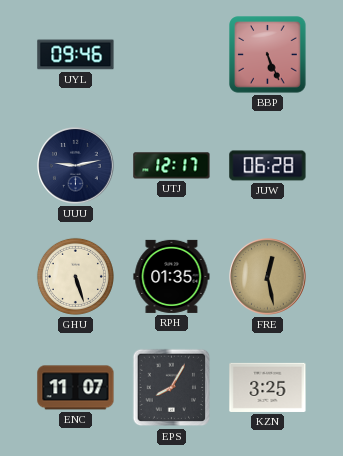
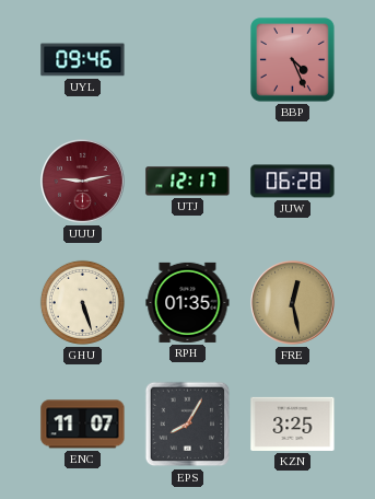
BBP: 5:26 -> 4:26
UUU dial: navy -> burgundy
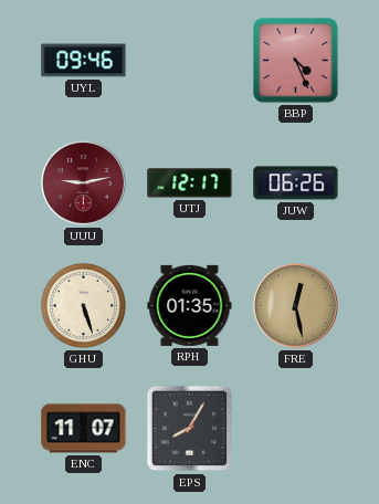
JUW: 06:28 -> 06:26
KZN: 3:25 -> none
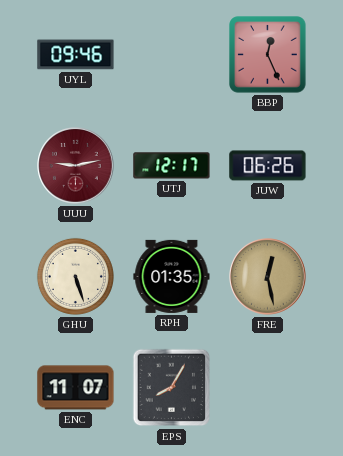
BBP: 4:26 -> 12:26
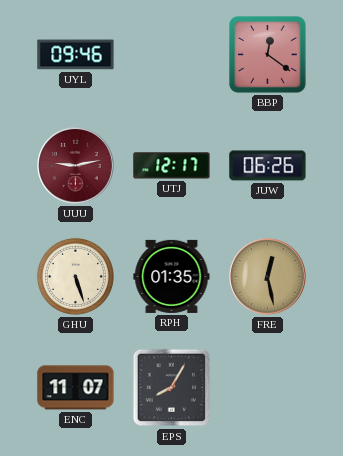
BBP: 12:26 -> 12:21
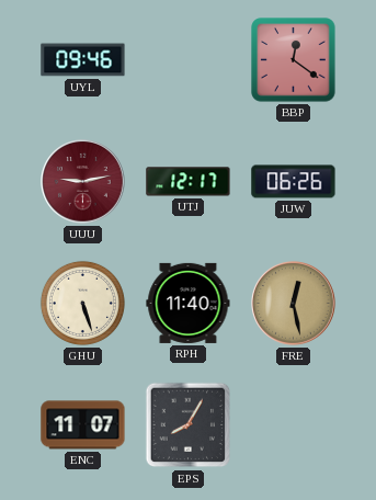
RPH: 01:35 -> 11:40
